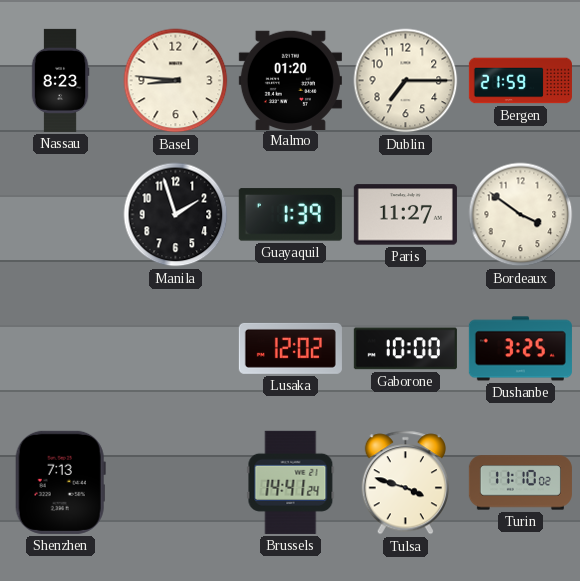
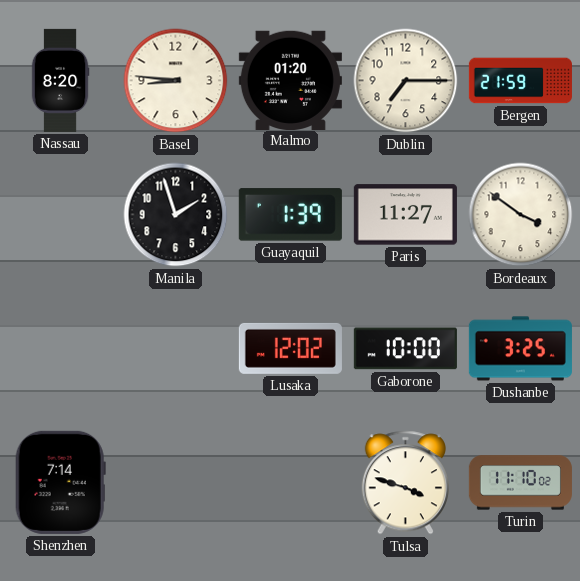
Nassau: 8:23 -> 8:20
Shenzhen: 7:13 -> 7:14
Brussels: 14:41 -> none
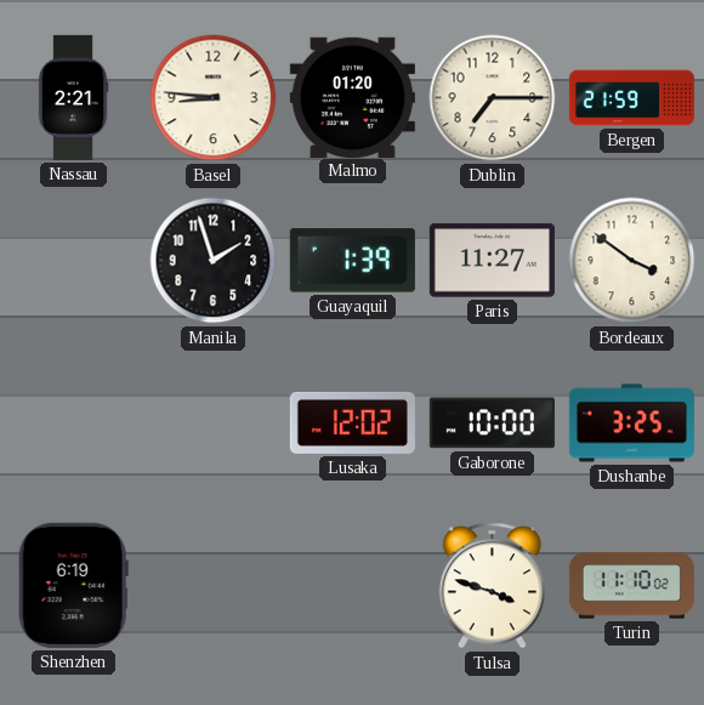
Nassau: 8:20 -> 2:21
Shenzhen: 7:14 -> 6:19
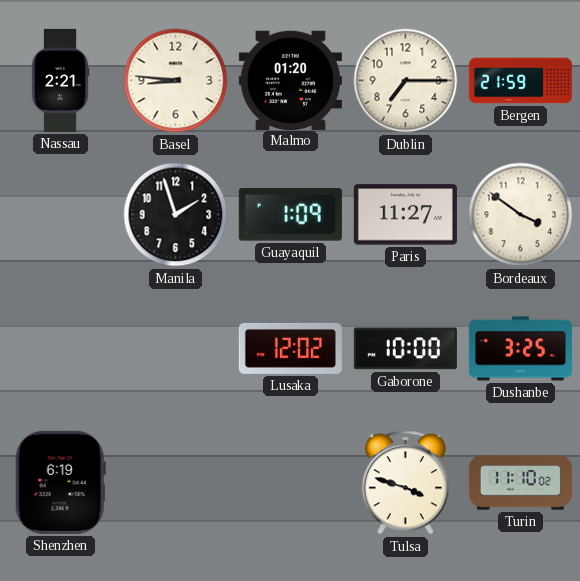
Guayaquil: 1:39 -> 1:09
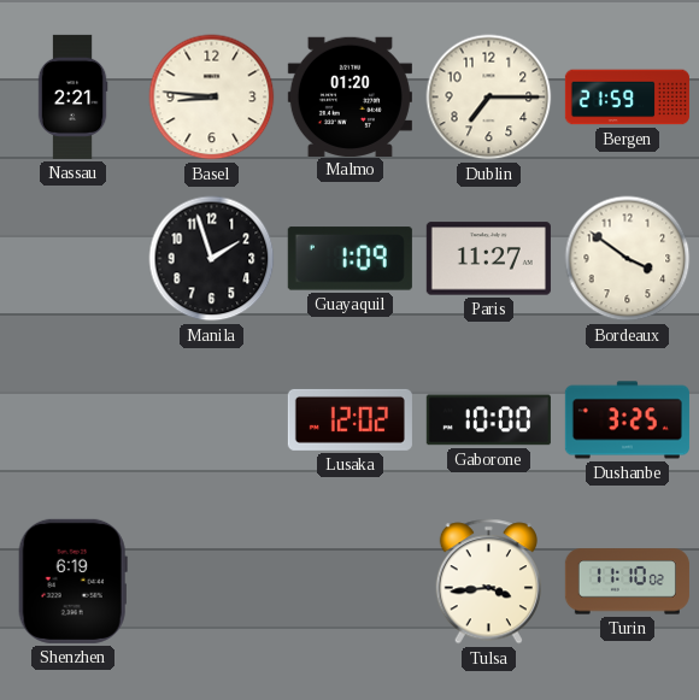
Tulsa: 3:48 -> 3:44
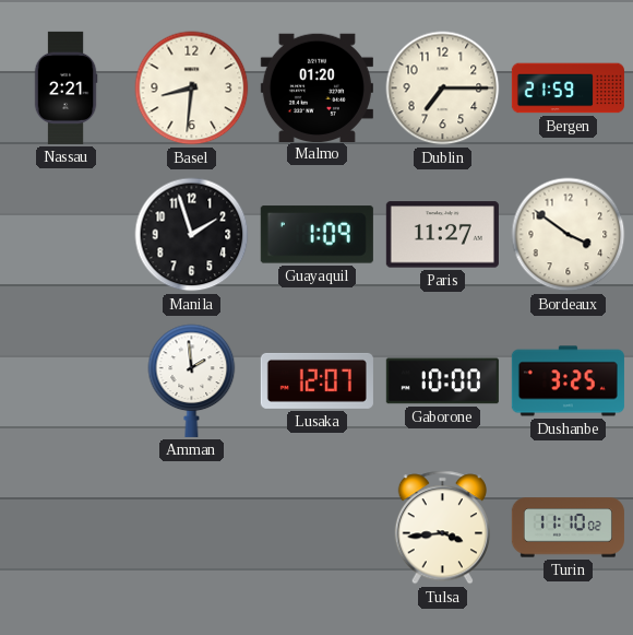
Basel: 8:46 -> 8:31
Amman: none -> 1:59
Lusaka: 12:02 -> 12:07
Shenzhen: 6:19 -> none
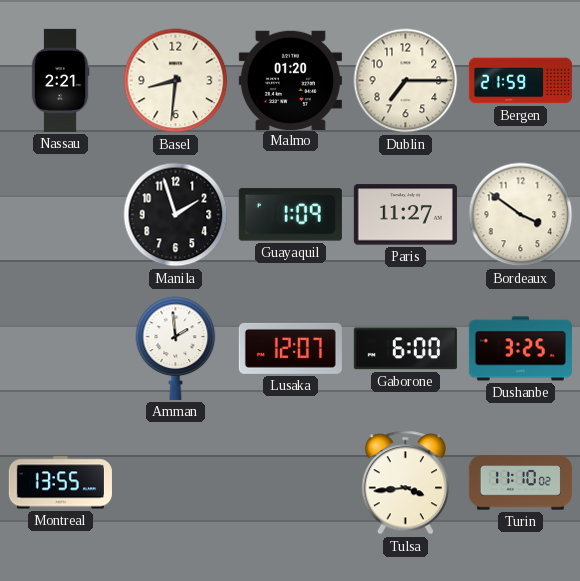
Gaborone: 10:00 -> 6:00
Montreal: none -> 13:55
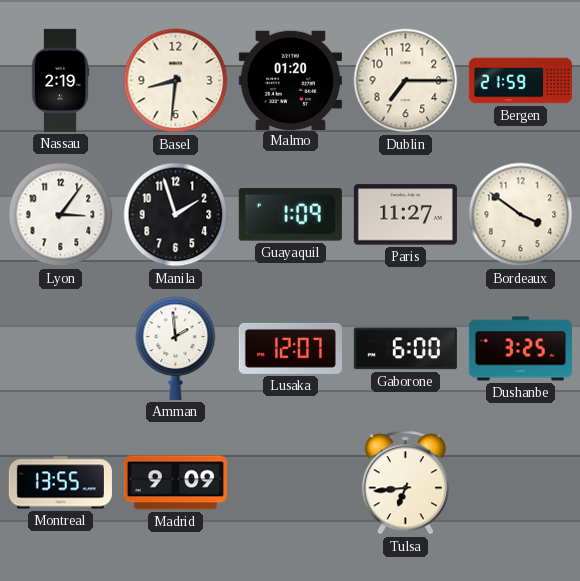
Nassau: 2:21 -> 2:19
Lyon: none -> 3:06
Madrid: none -> 9:09
Tulsa: 3:44 -> 6:44
Turin: 11:10 -> none
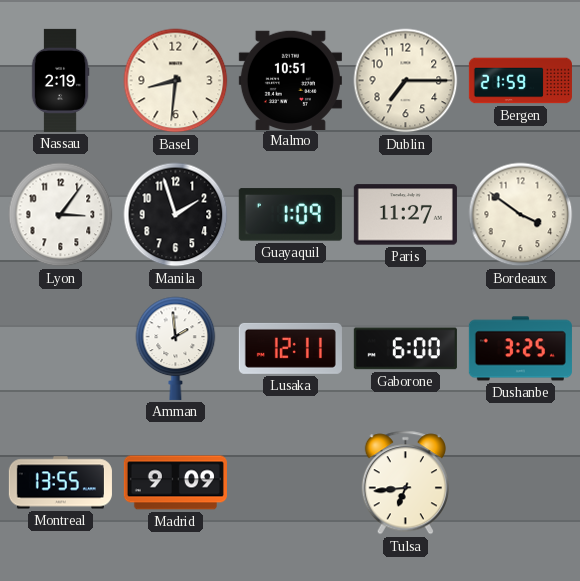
Malmo: 01:20 -> 10:51
Lusaka: 12:07 -> 12:11
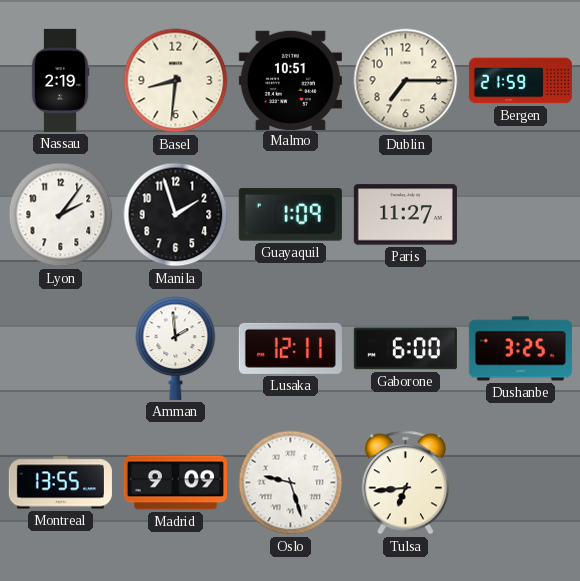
Lyon: 3:06 -> 2:06
Bordeaux: 3:51 -> none
Oslo: none -> 9:27
